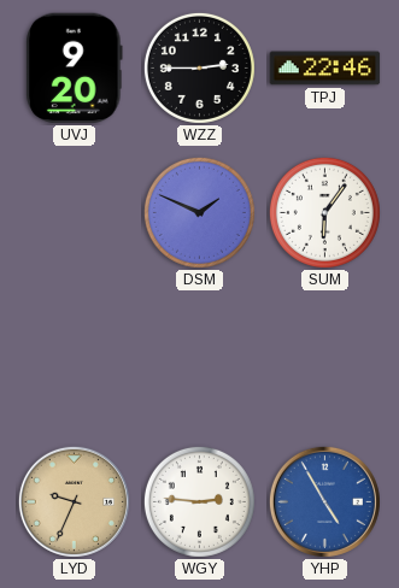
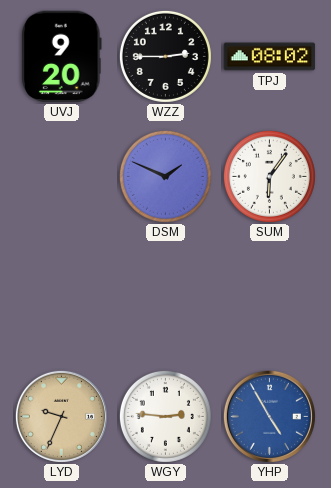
TPJ: 22:46 -> 08:02
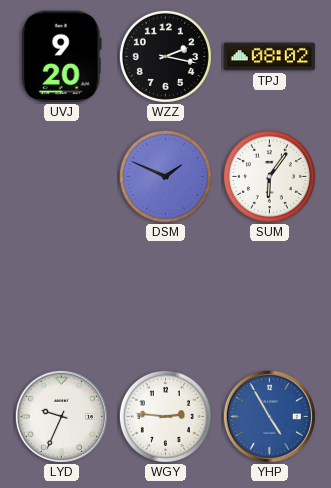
WZZ: 2:45 -> 2:17
LYD dial: champagne -> white
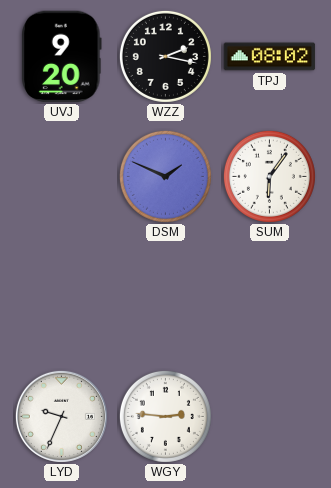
YHP: 4:55 -> none
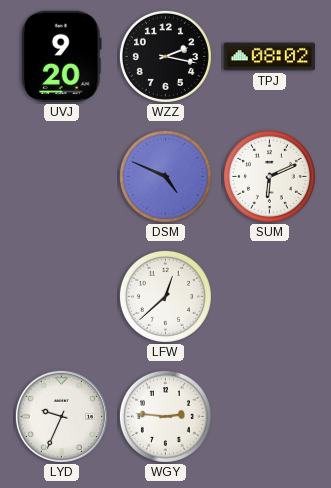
DSM: 1:49 -> 4:49
SUM: 6:06 -> 6:11
LFW: none -> 12:38
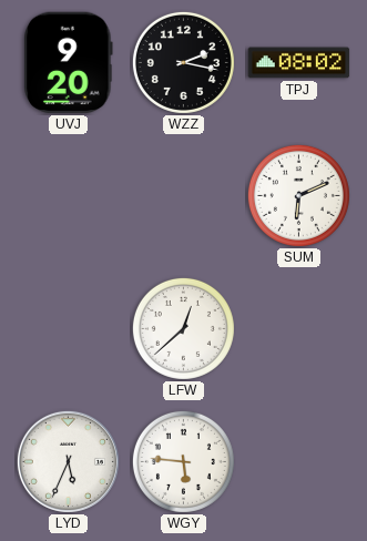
DSM: 4:49 -> none
LYD: 9:34 -> 5:34
WGY: 2:46 -> 5:46
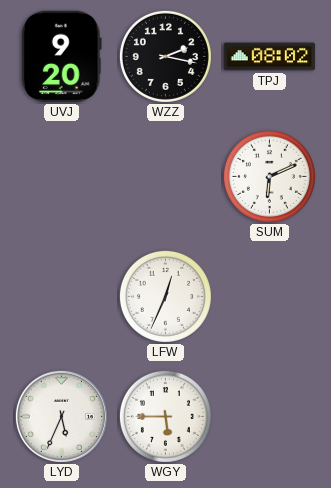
LFW: 12:38 -> 12:34
WGY: 5:46 -> 5:45
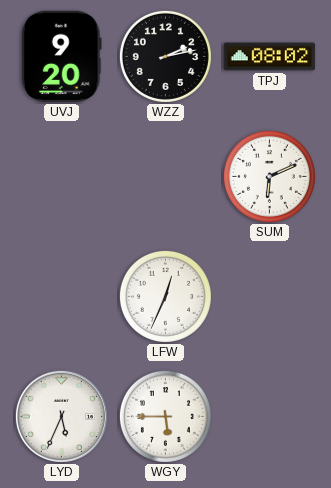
WZZ: 2:17 -> 2:13
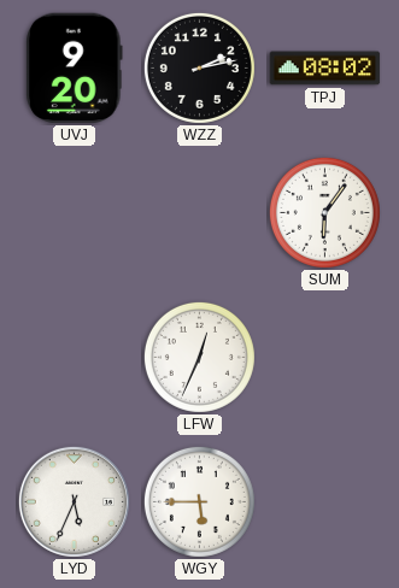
SUM: 6:11 -> 6:06
